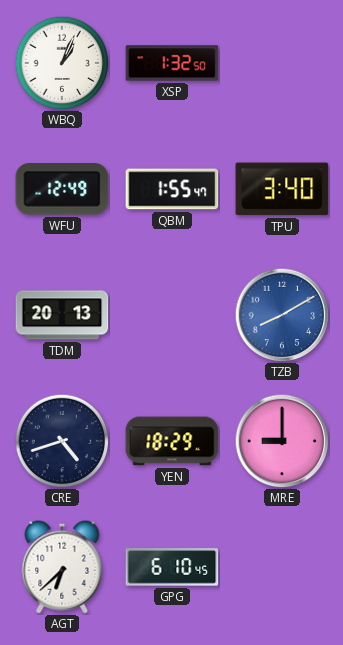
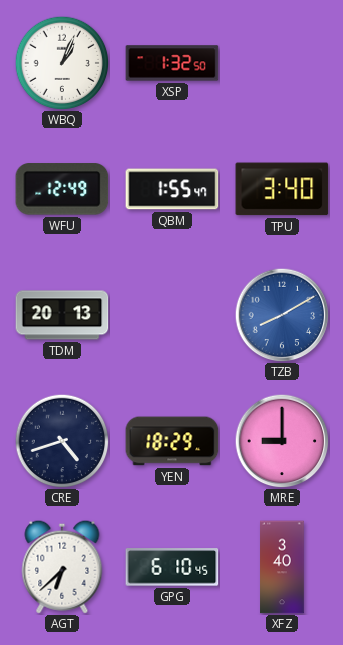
XFZ: none -> 3:40
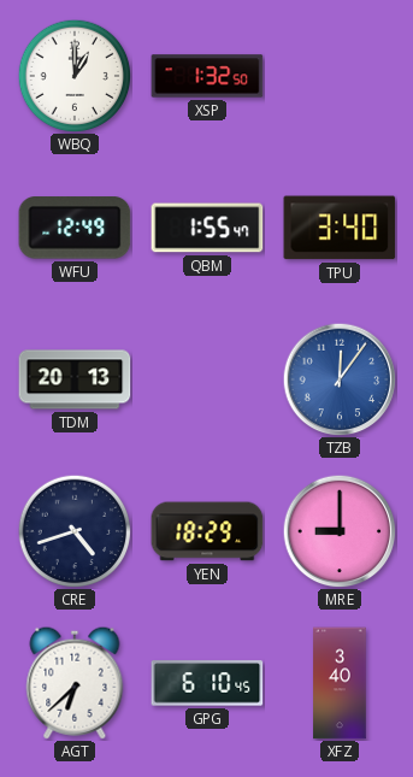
WBQ: 1:04 -> 1:00
TZB: 8:10 -> 12:06
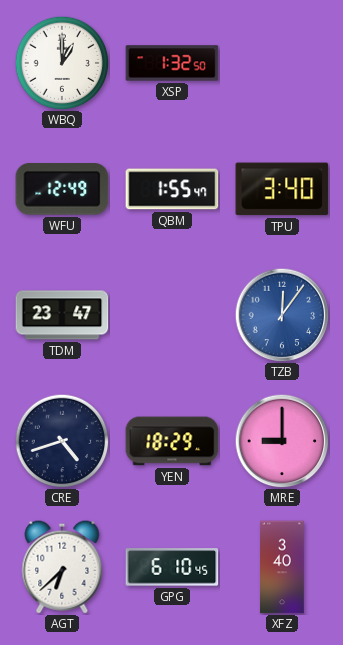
TDM: 20:13 -> 23:47
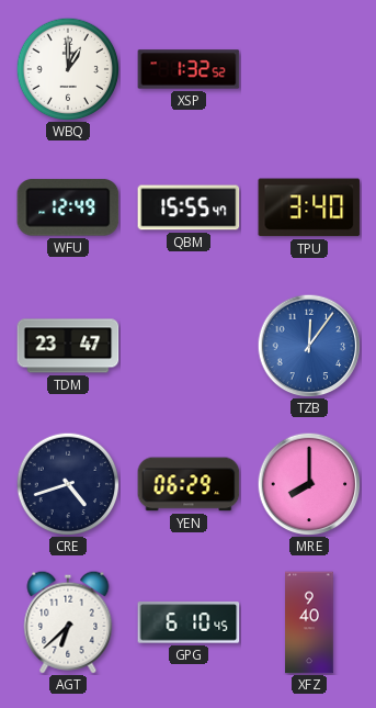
XSP: 1:32:50 -> 1:32:52
QBM: 1:55 -> 15:55
YEN: 18:29 -> 06:29
MRE: 9:00 -> 8:00
XFZ: 3:40 -> 9:40
